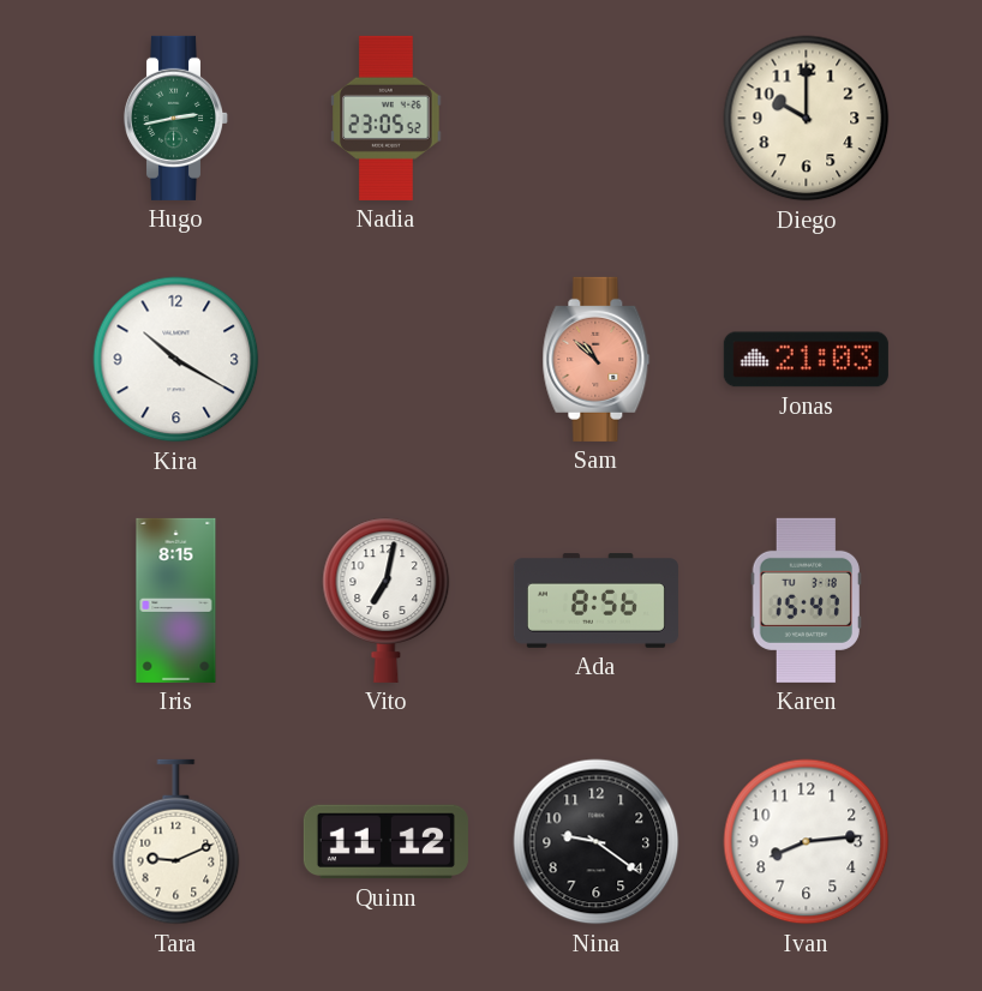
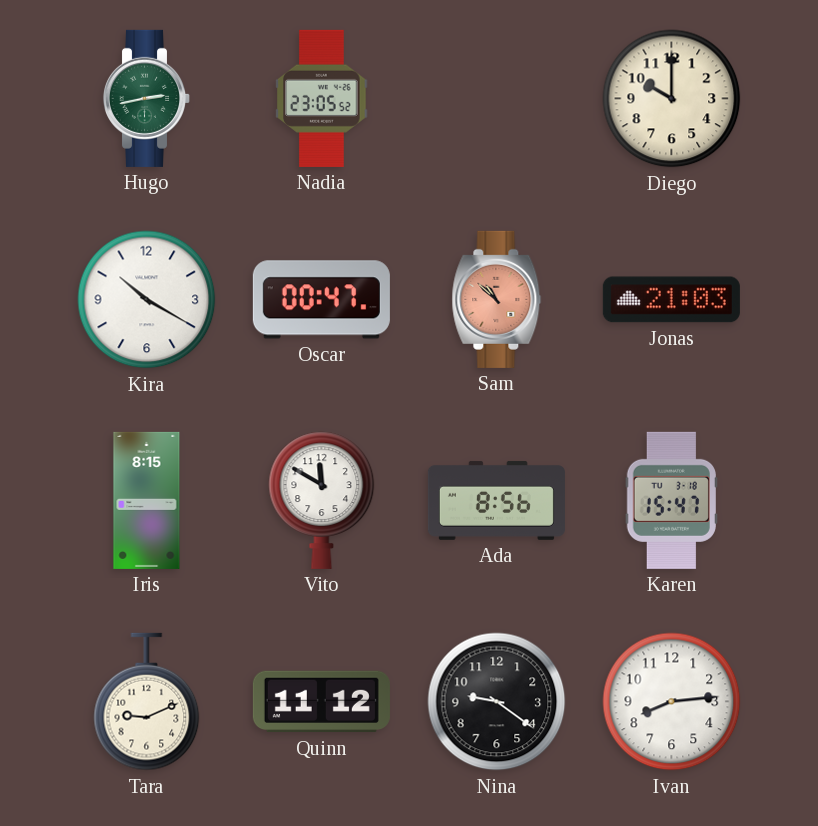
Oscar: none -> 00:47
Vito: 7:02 -> 11:50
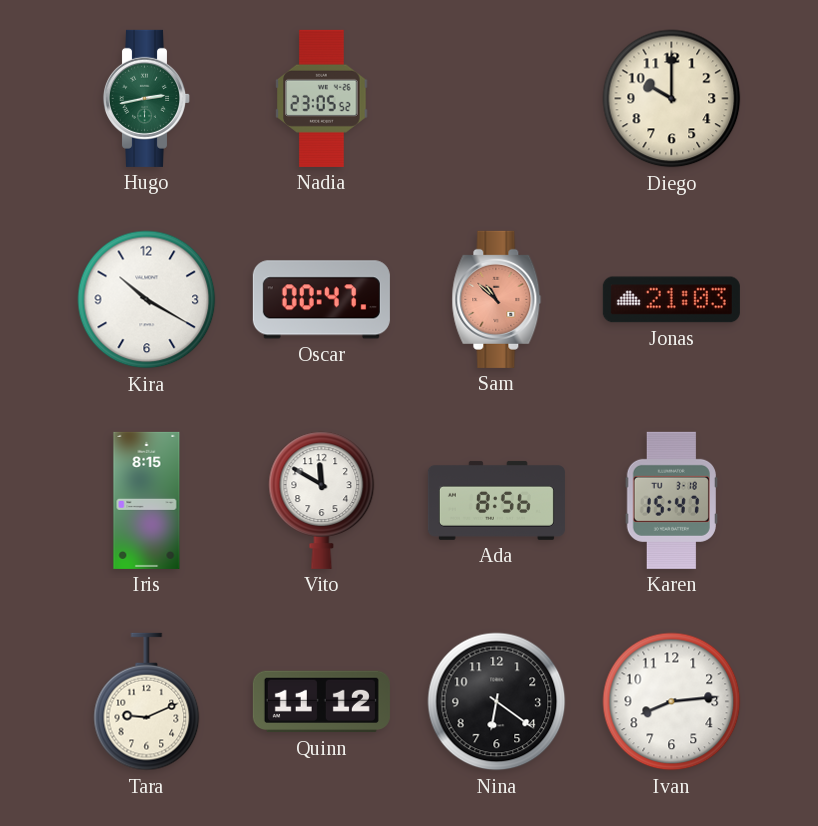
Nina: 9:21 -> 6:21
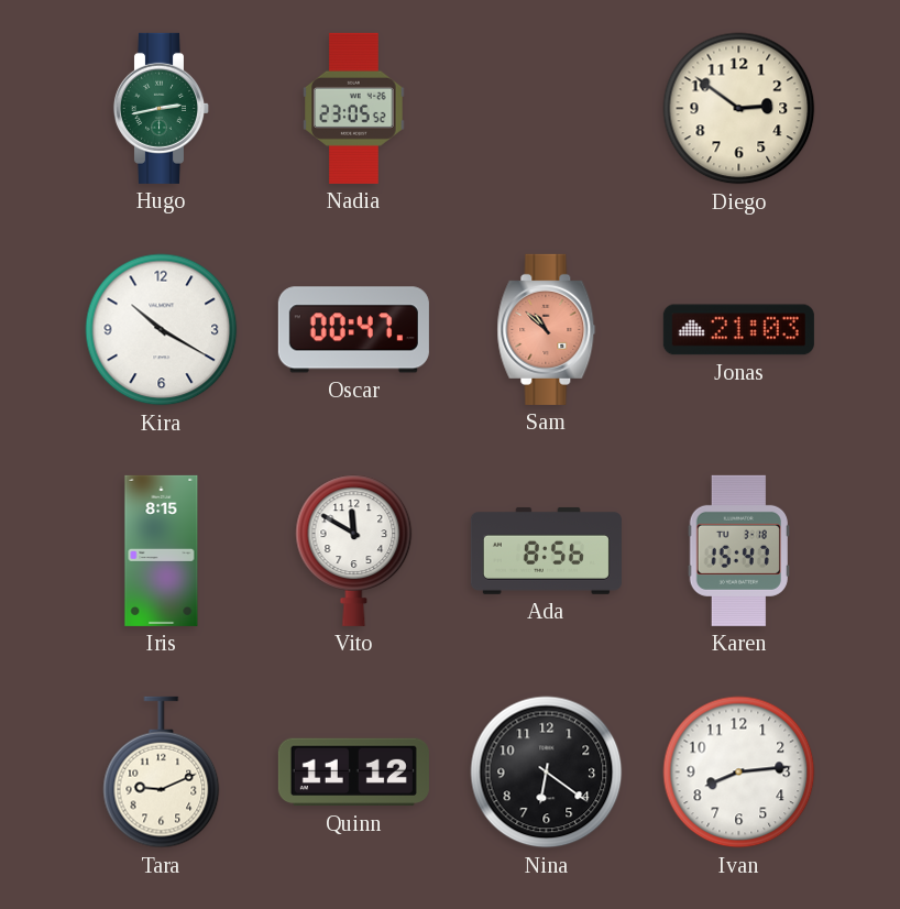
Diego: 10:00 -> 2:51
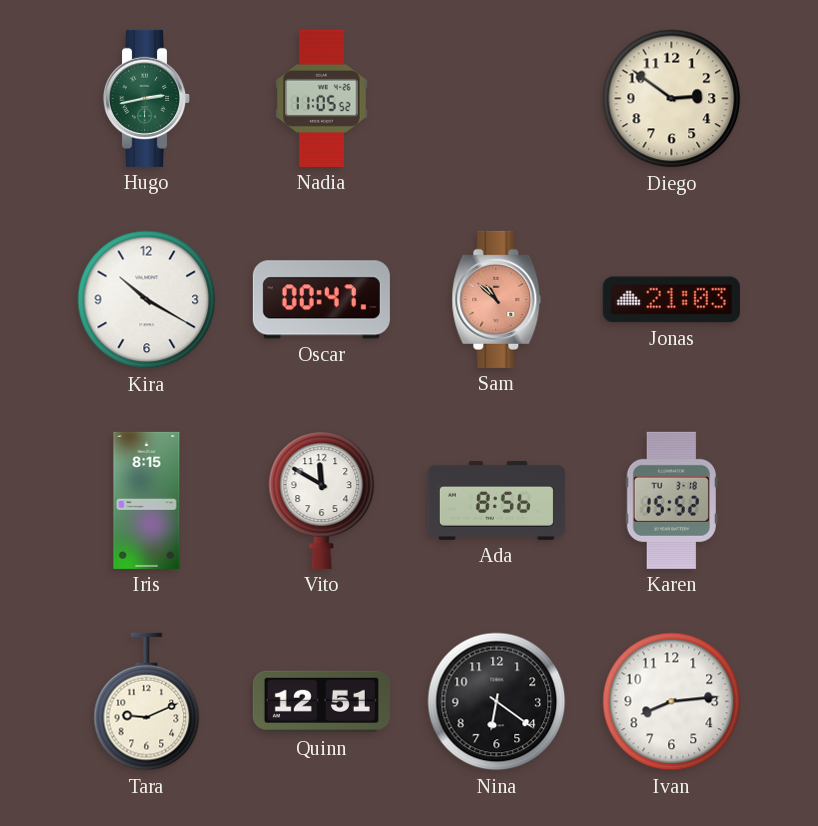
Nadia: 23:05 -> 11:05
Karen: 15:47 -> 15:52
Quinn: 11:12 -> 12:51
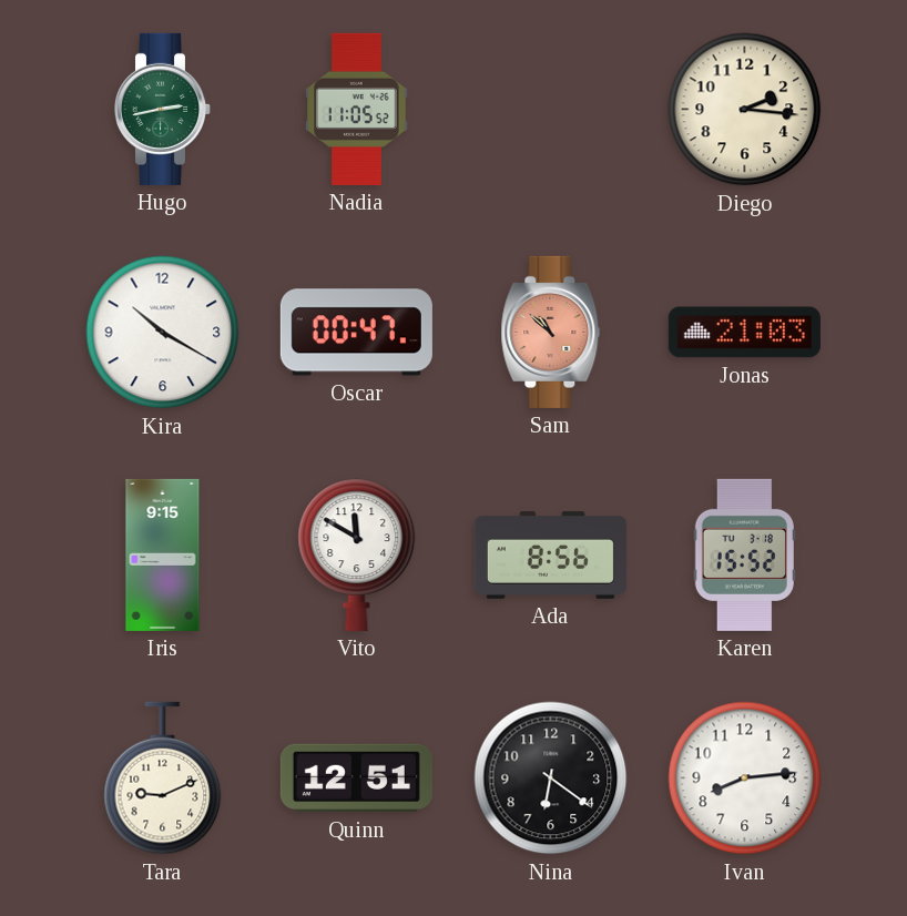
Diego: 2:51 -> 2:16
Iris: 8:15 -> 9:15
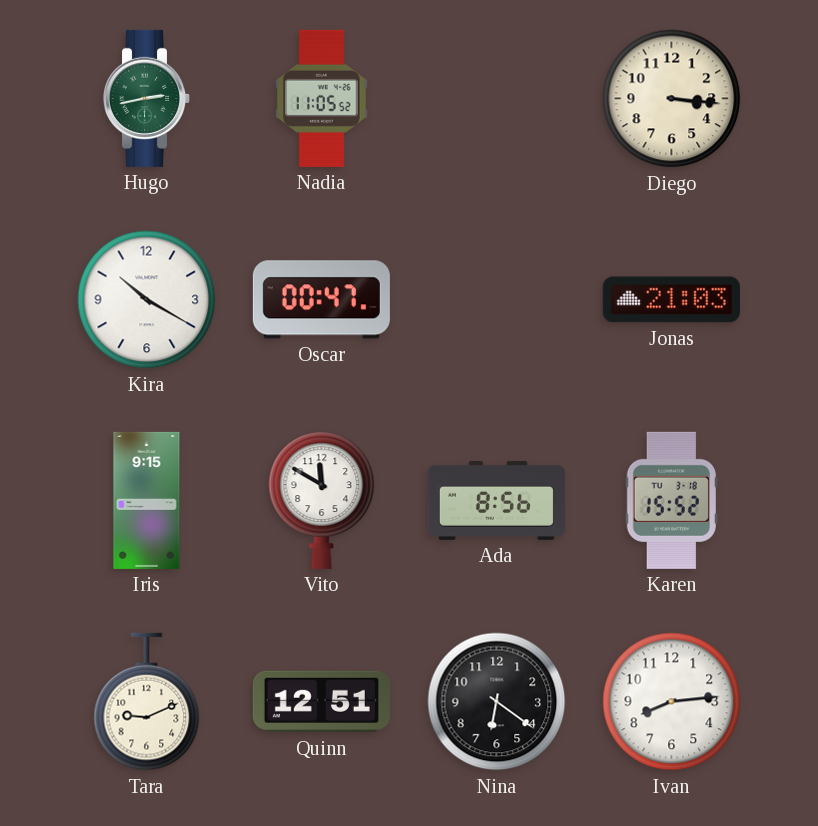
Diego: 2:16 -> 3:16
Sam: 10:52 -> none
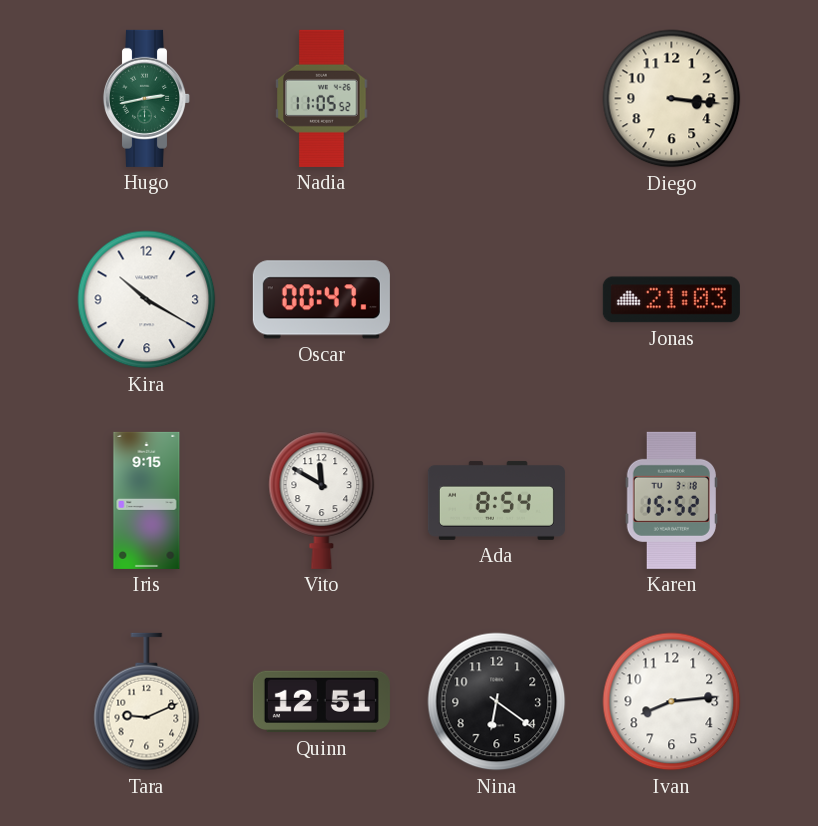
Ada: 8:56 -> 8:54
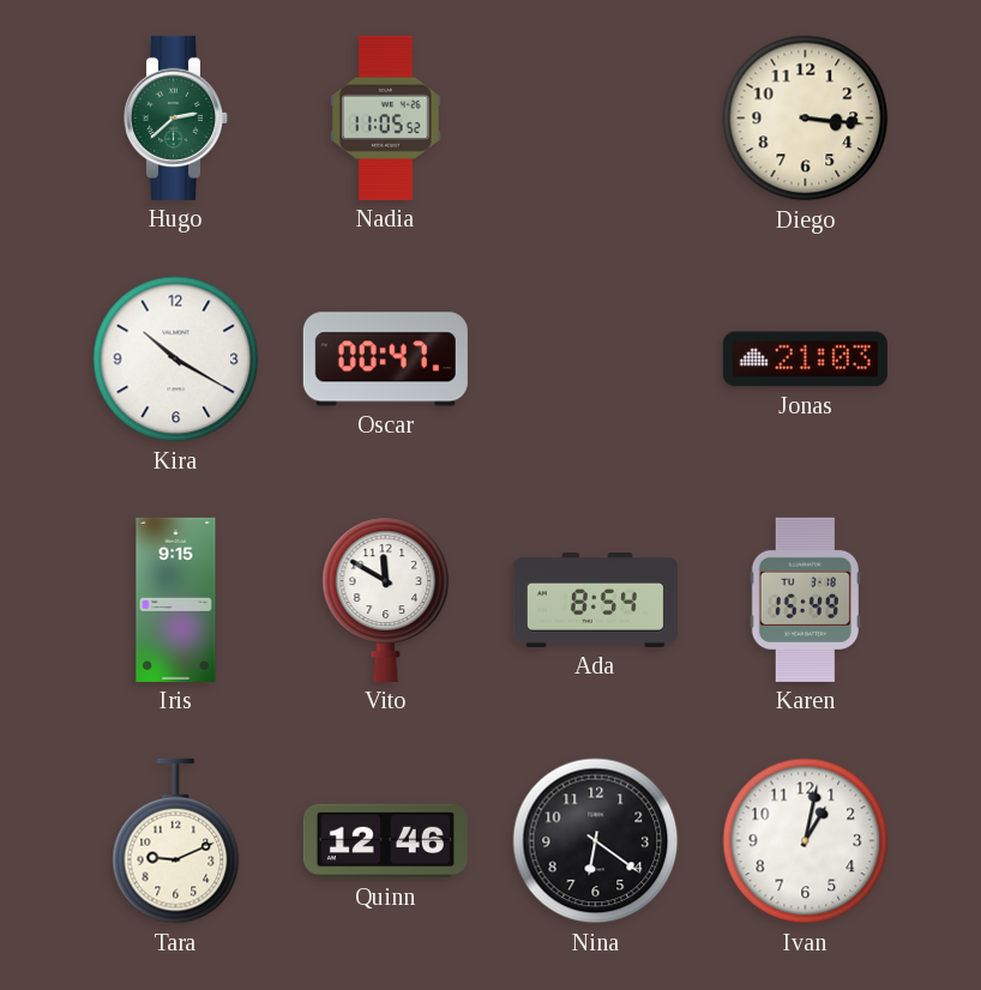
Hugo: 2:43 -> 2:38
Karen: 15:52 -> 15:49
Quinn: 12:51 -> 12:46
Ivan: 8:14 -> 1:02
